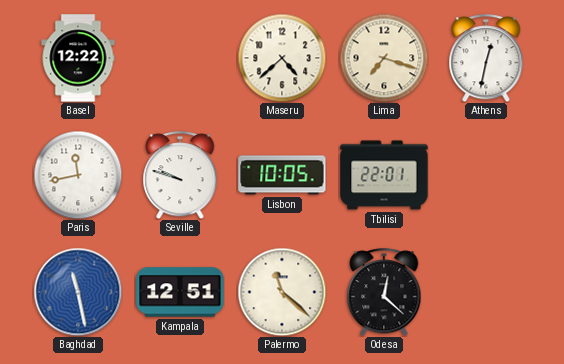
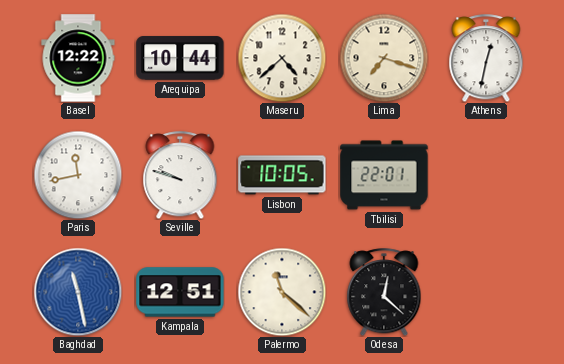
Arequipa: none -> 10:44
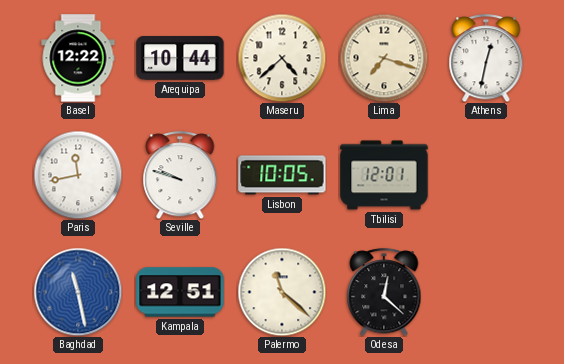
Tbilisi: 22:01 -> 12:01
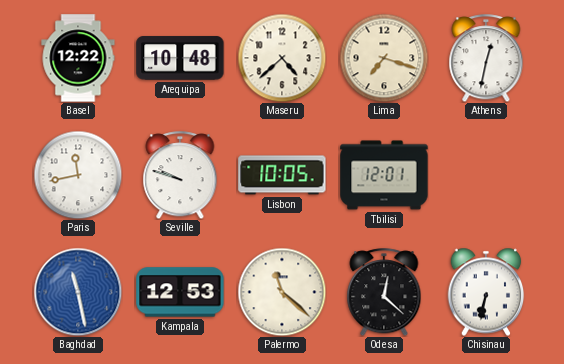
Arequipa: 10:44 -> 10:48
Kampala: 12:51 -> 12:53
Chisinau: none -> 6:32
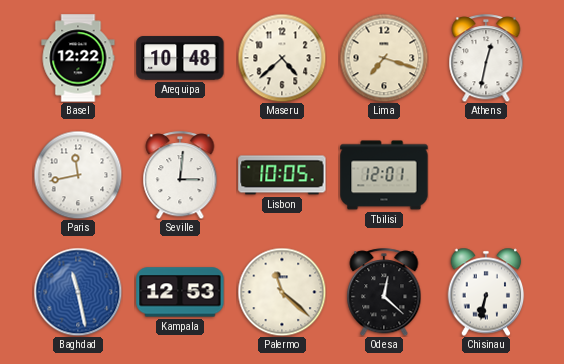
Seville: 9:48 -> 3:01
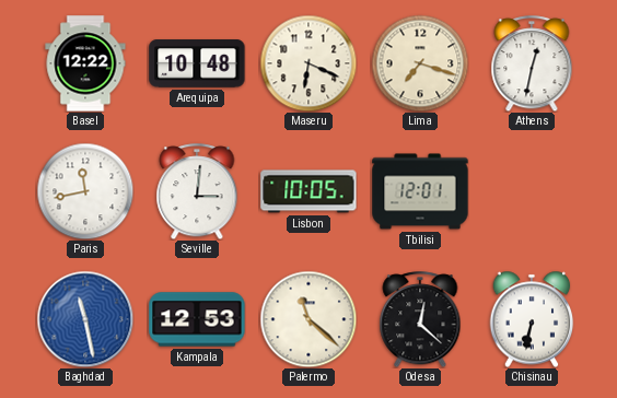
Maseru: 4:38 -> 6:19
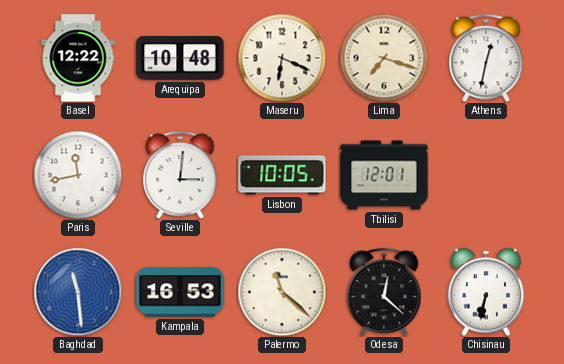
Baghdad: 11:28 -> 11:29
Kampala: 12:53 -> 16:53
